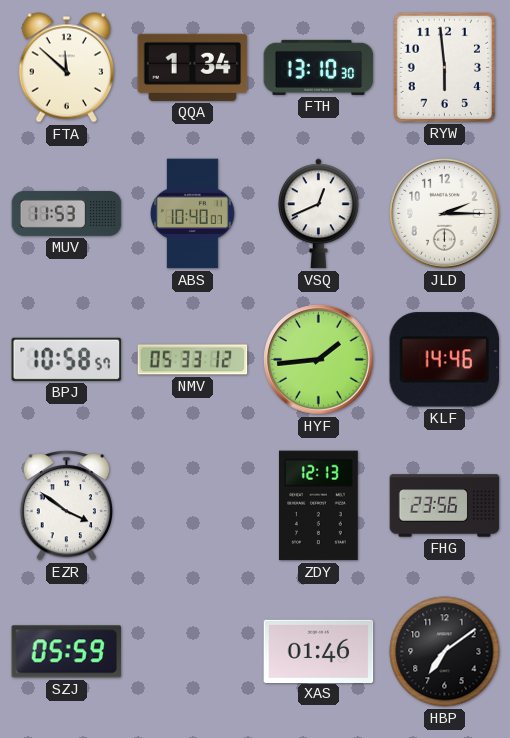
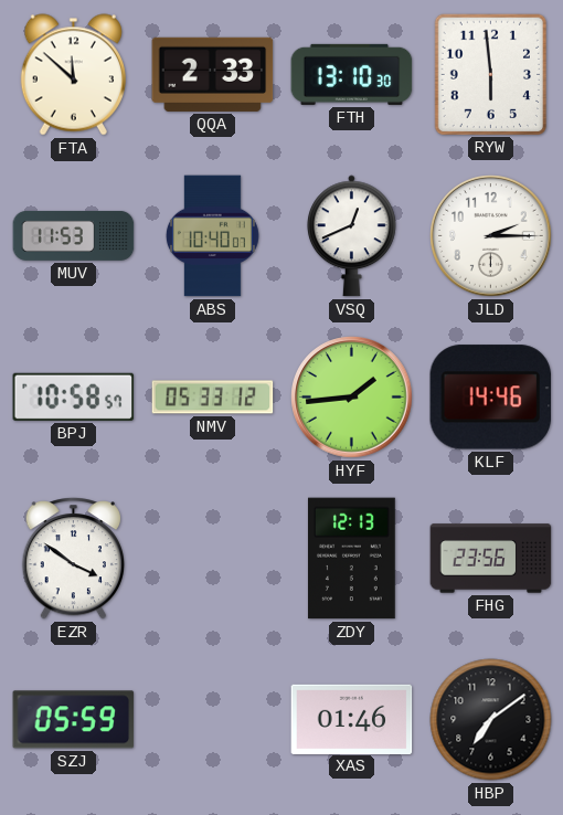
QQA: 1:34 -> 2:33
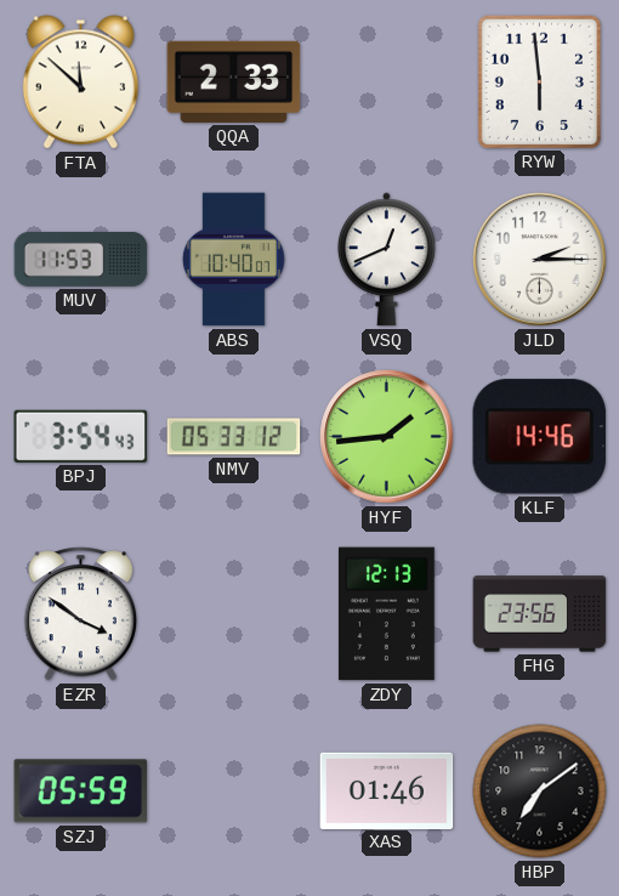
FTH: 13:10 -> none
BPJ: 10:58 -> 3:54
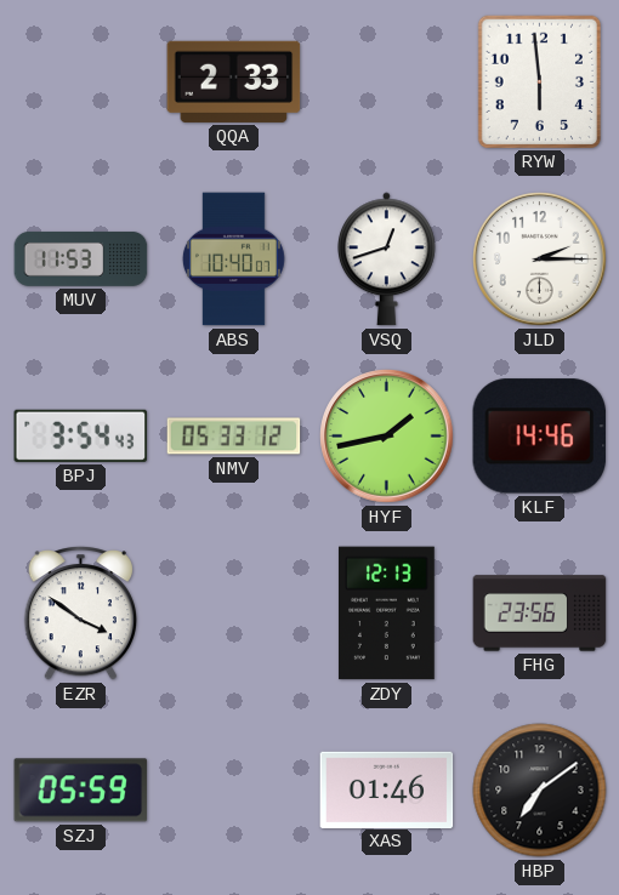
FTA: 11:52 -> none
VSQ: 12:41 -> 12:42
HYF: 1:44 -> 1:43
